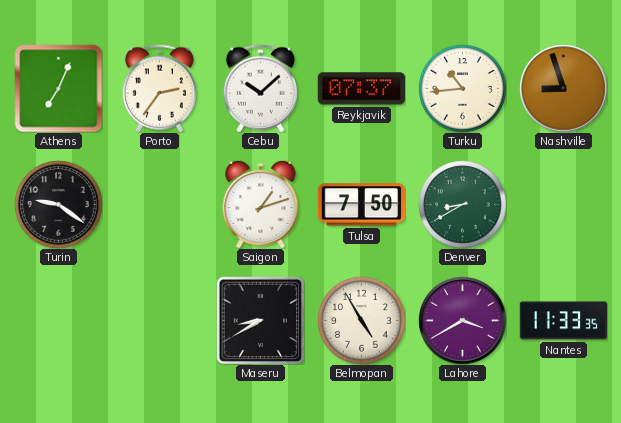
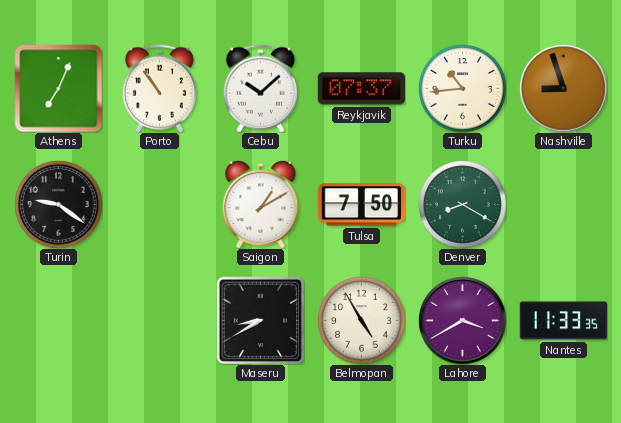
Porto: 2:36 -> 10:54
Saigon: 1:12 -> 1:10
Denver: 8:40 -> 8:20
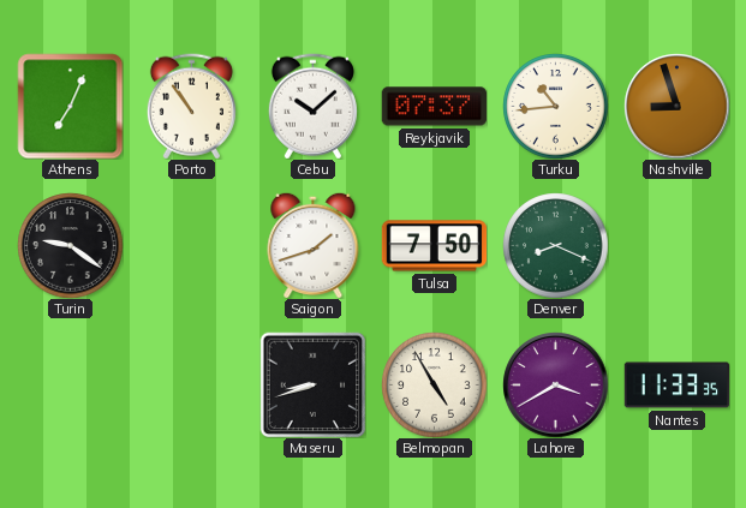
Saigon: 1:10 -> 1:42
Denver: 8:20 -> 8:19
Maseru: 8:40 -> 8:42
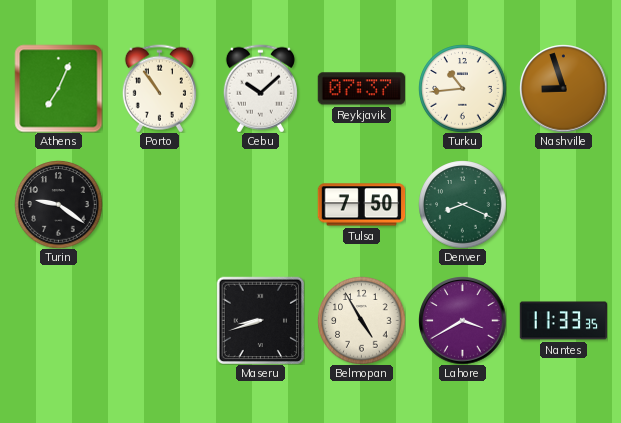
Saigon: 1:42 -> none
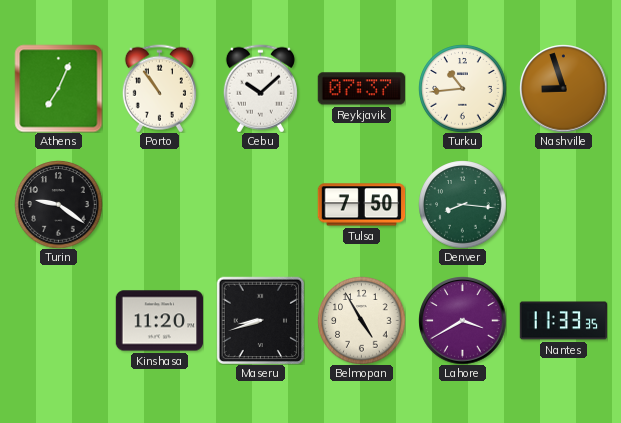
Denver: 8:19 -> 8:16
Kinshasa: none -> 11:20
